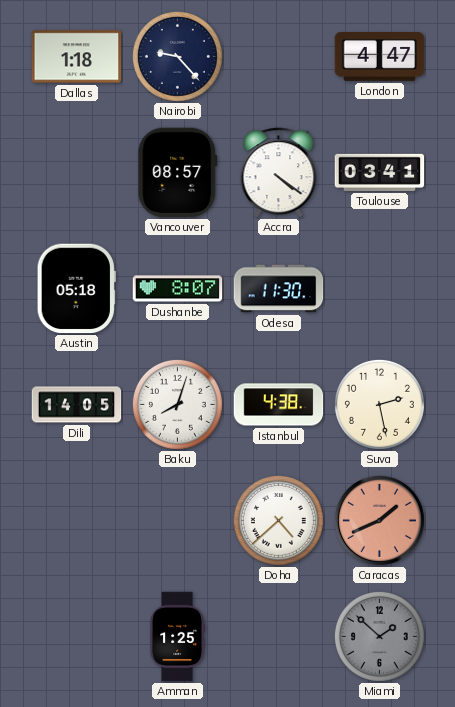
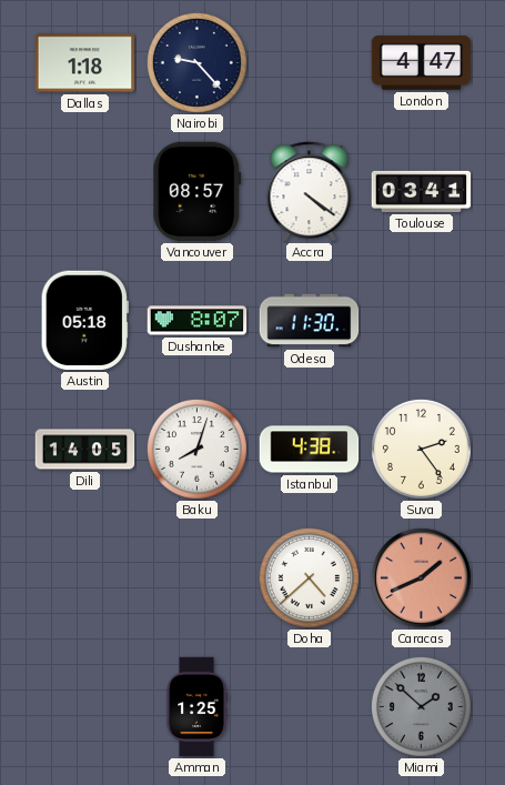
Suva: 2:28 -> 2:24
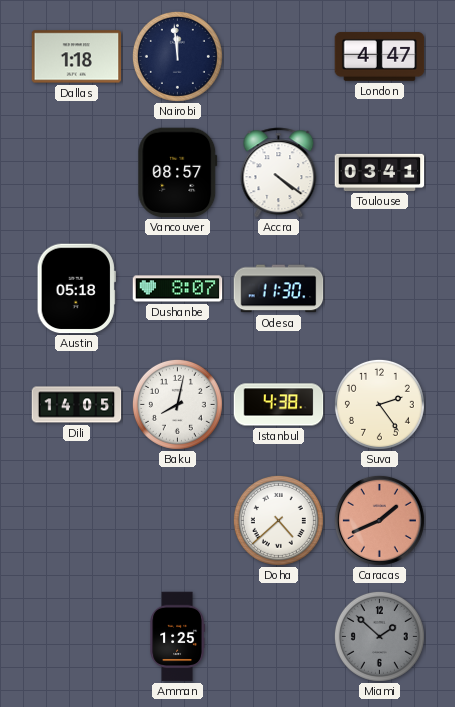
Nairobi: 9:23 -> 11:59
Baku: 8:03 -> 8:02
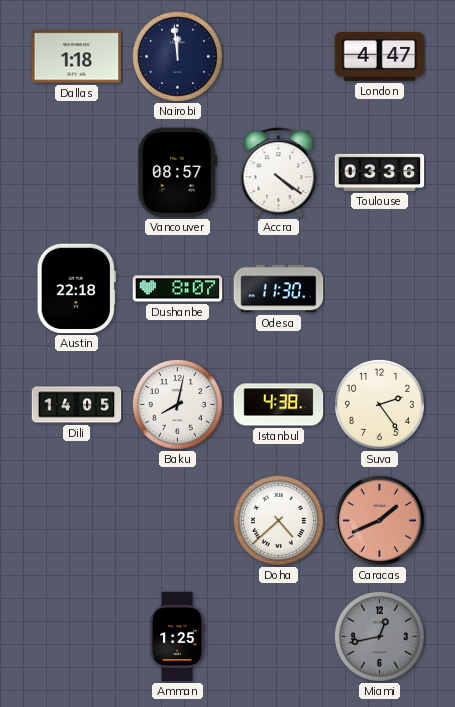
Toulouse: 03:41 -> 03:36
Austin: 05:18 -> 22:18
Miami: 1:52 -> 12:43
